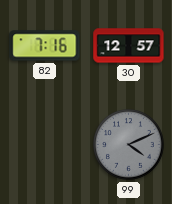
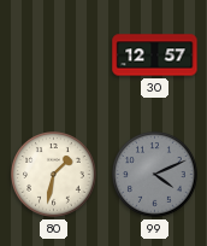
82: 7:16 -> none
80: none -> 1:32
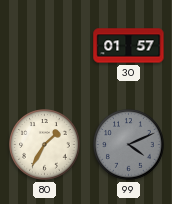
30: 12:57 -> 01:57
80: 1:32 -> 1:35
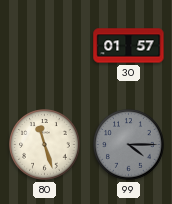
80: 1:35 -> 11:27
99: 4:11 -> 4:15
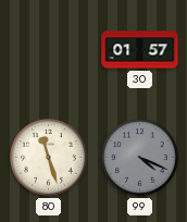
99: 4:15 -> 4:19
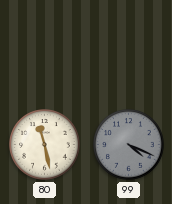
30: 01:57 -> none
80: 11:27 -> 11:28
